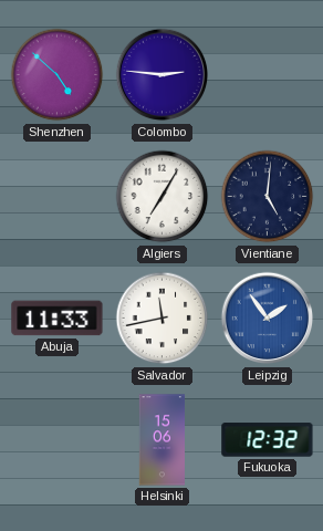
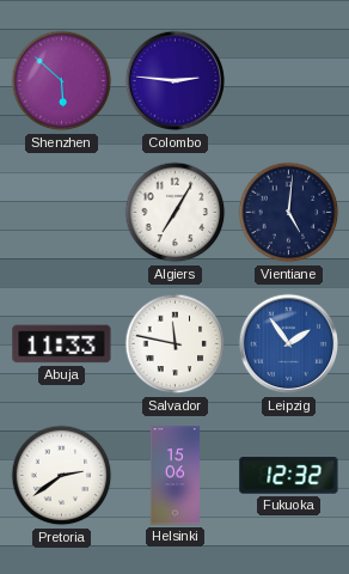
Shenzhen: 4:52 -> 5:52
Salvador: 11:43 -> 11:47
Pretoria: none -> 2:39
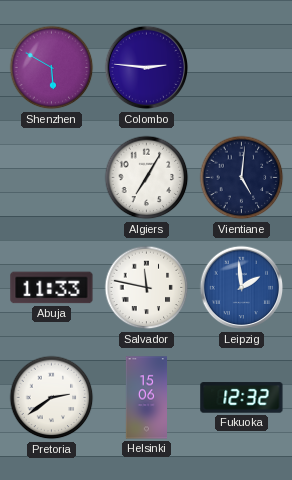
Shenzhen: 5:52 -> 5:50
Leipzig: 1:54 -> 1:59
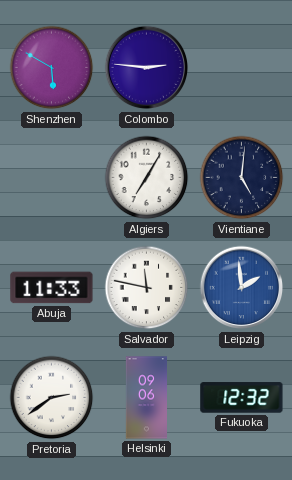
Helsinki: 15:06 -> 09:06
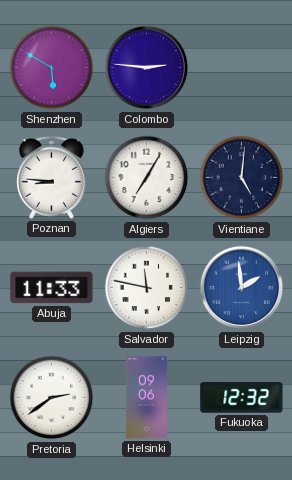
Poznan: none -> 8:46
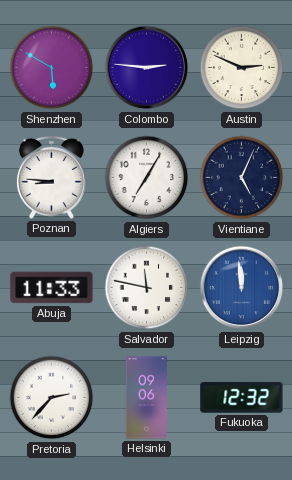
Austin: none -> 2:49
Vientiane: 5:01 -> 5:04
Leipzig: 1:59 -> 11:59
Pretoria: 2:39 -> 2:37
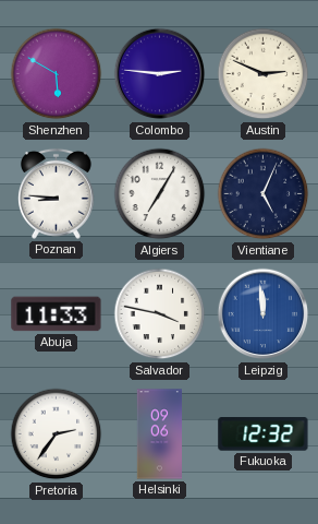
Salvador: 11:47 -> 3:47
Pretoria: 2:37 -> 2:36
